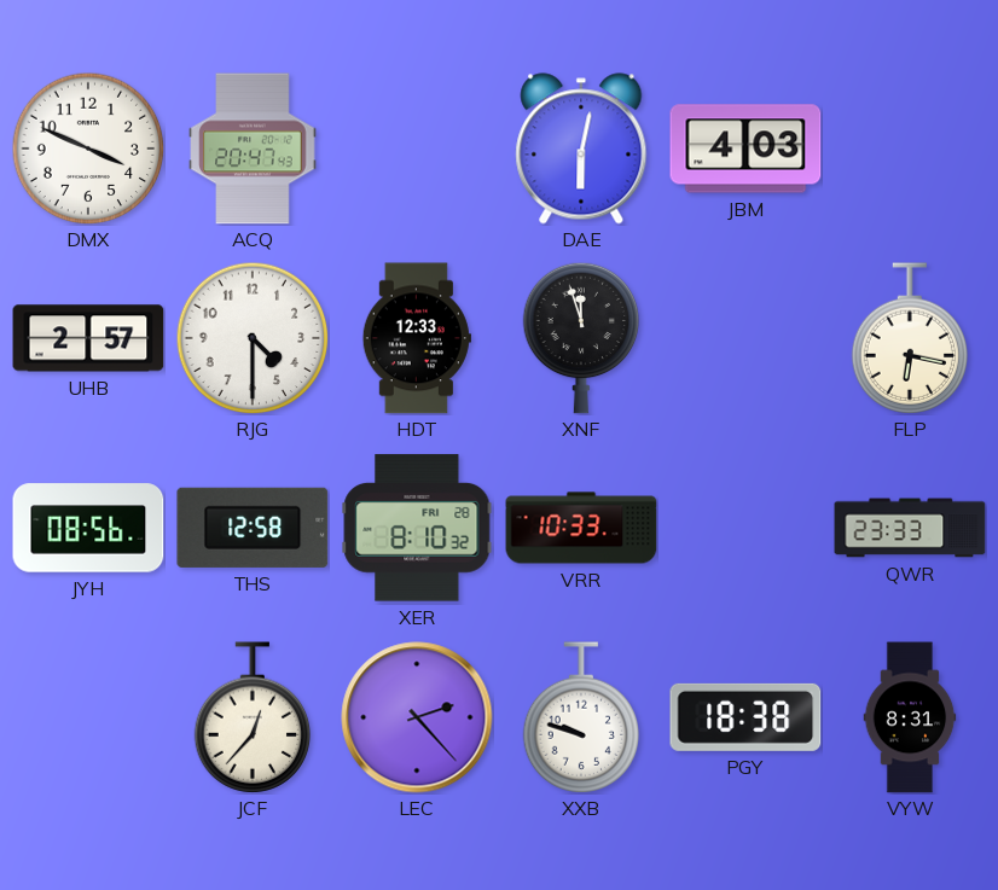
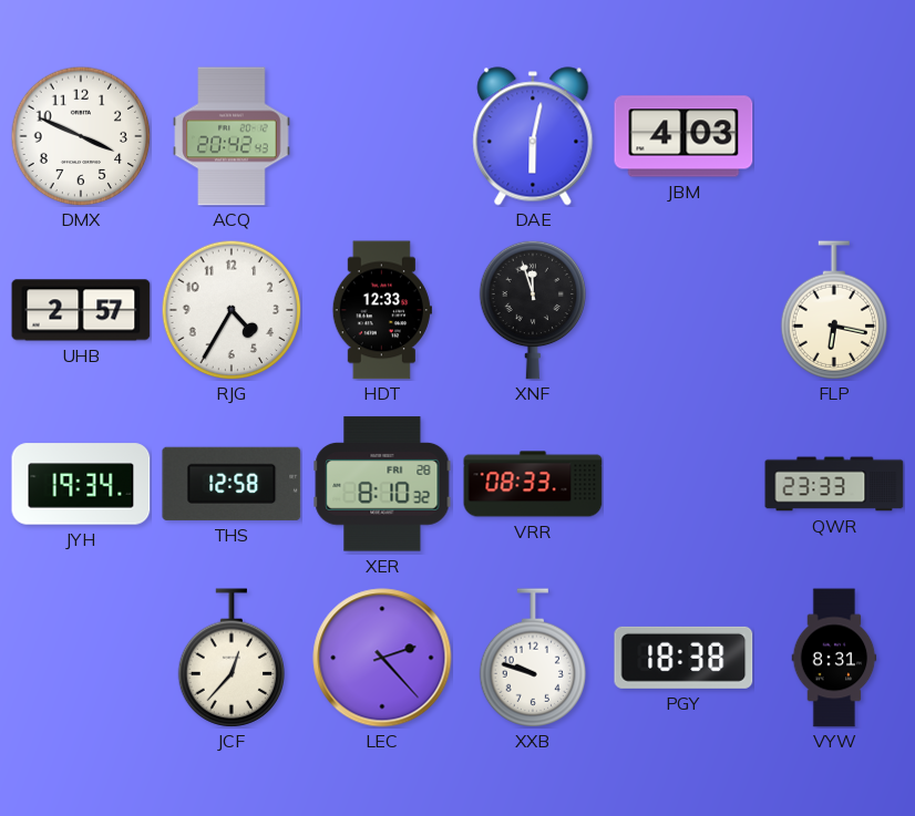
ACQ: 20:47 -> 20:42
RJG: 4:30 -> 4:35
JYH: 08:56 -> 19:34
VRR: 10:33 -> 08:33
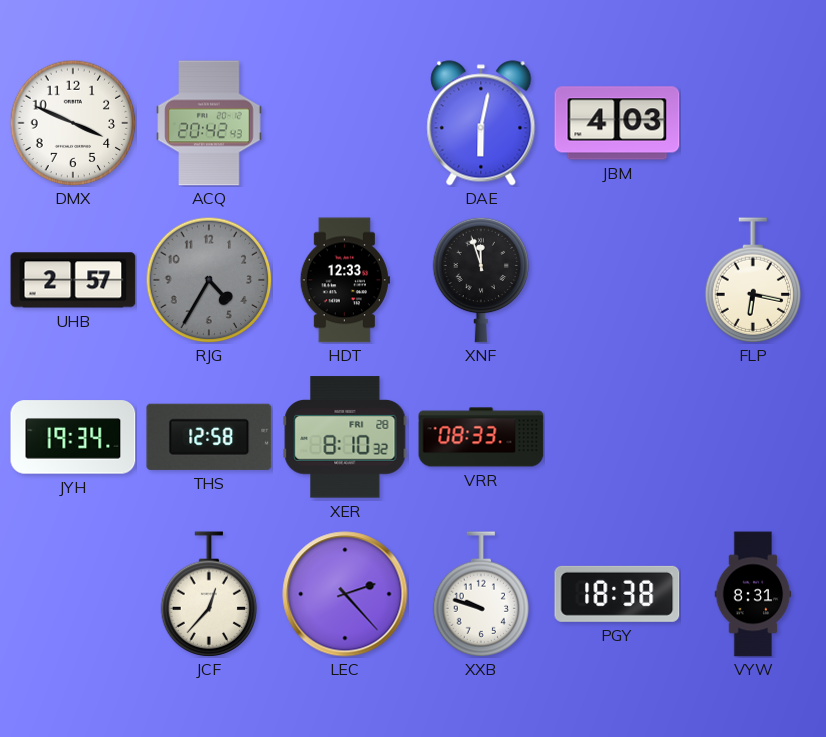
RJG dial: white -> grey
QWR: 23:33 -> none
